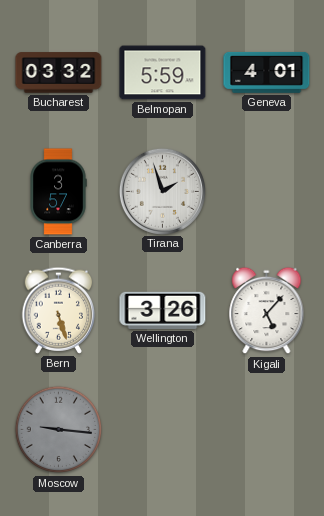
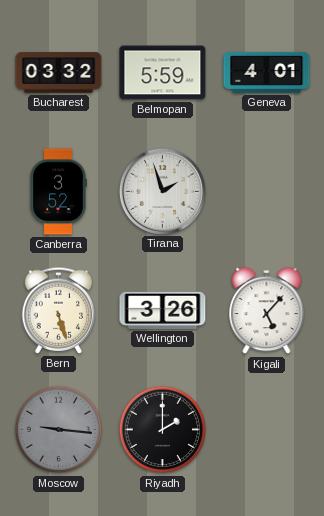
Canberra: 3:57 -> 3:52
Riyadh: none -> 2:00
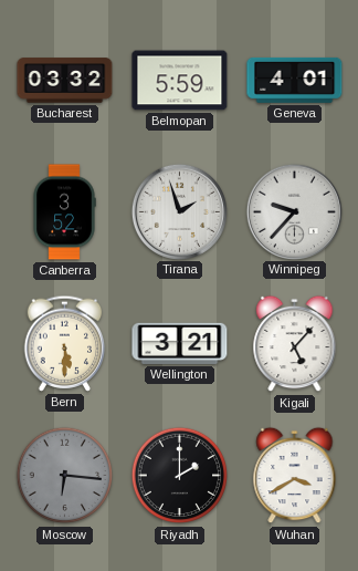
Winnipeg: none -> 9:37
Bern: 5:27 -> 5:30
Wellington: 3:26 -> 3:21
Moscow: 9:16 -> 6:16
Wuhan: none -> 3:40
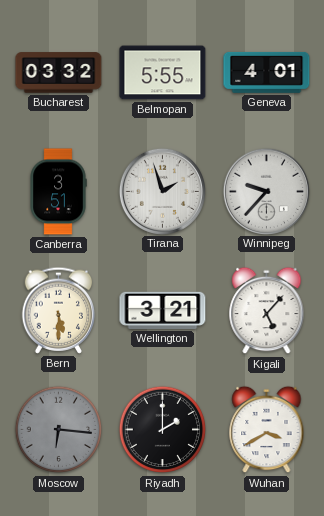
Belmopan: 5:59 -> 5:55
Canberra: 3:52 -> 3:51
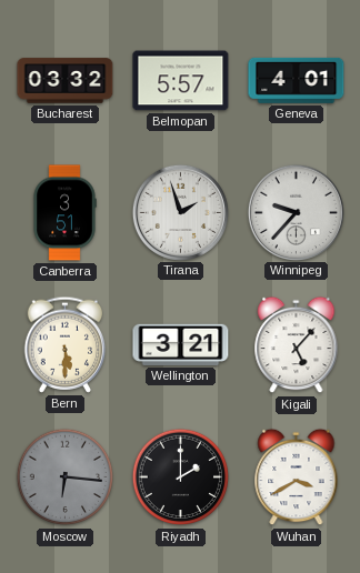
Belmopan: 5:55 -> 5:57
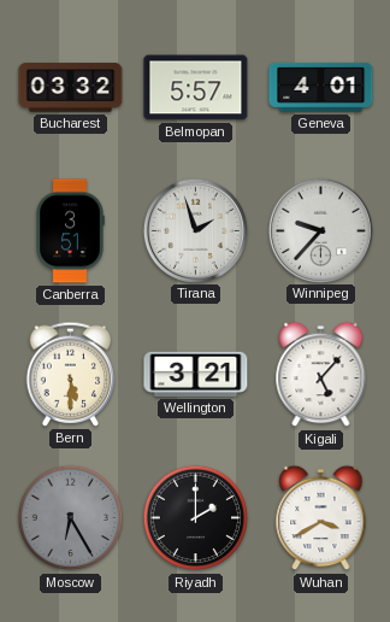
Moscow: 6:16 -> 6:25
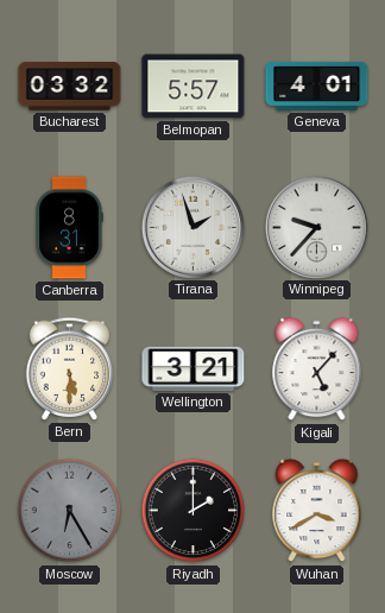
Canberra: 3:51 -> 8:31
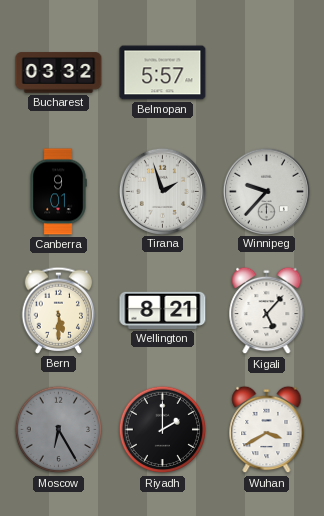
Geneva: 4:01 -> none
Canberra: 8:31 -> 9:01
Wellington: 3:21 -> 8:21
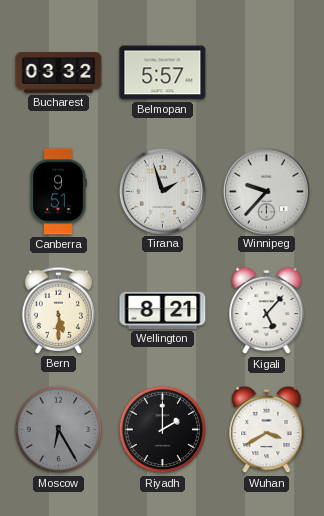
Canberra: 9:01 -> 9:51
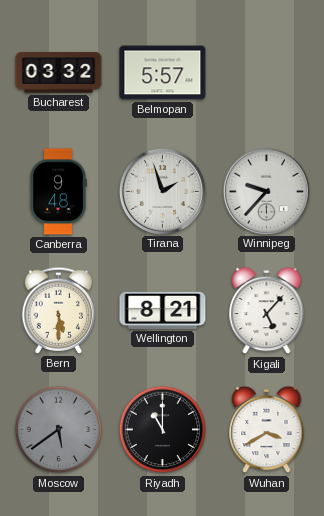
Canberra: 9:51 -> 9:48
Moscow: 6:25 -> 5:39
Riyadh: 2:00 -> 11:00
